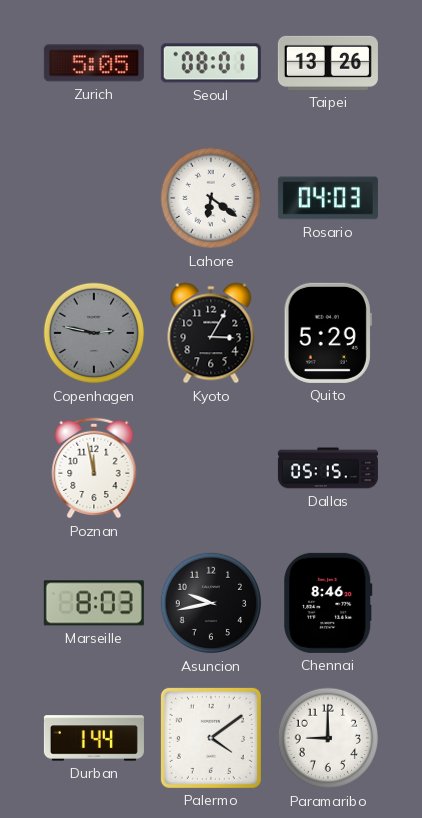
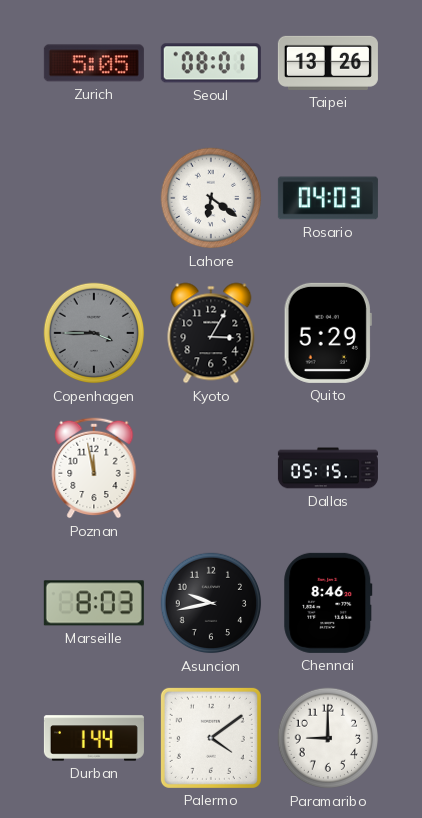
Copenhagen: 2:47 -> 3:45
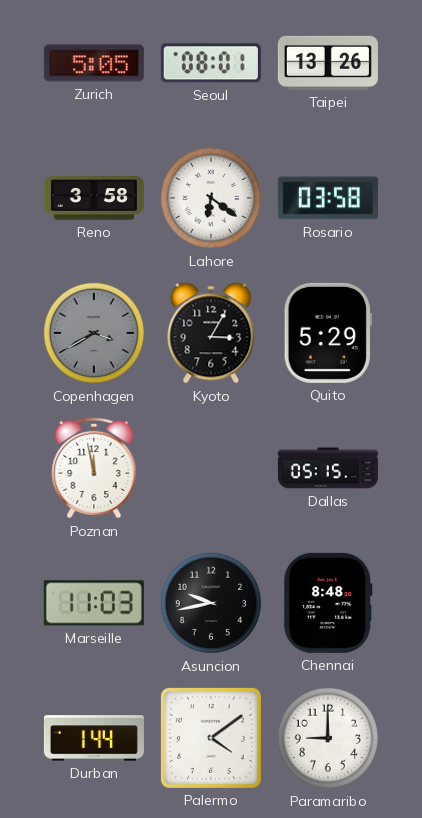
Reno: none -> 3:58
Rosario: 04:03 -> 03:58
Copenhagen: 3:45 -> 3:40
Marseille: 8:03 -> 11:03
Chennai: 8:46 -> 8:48
